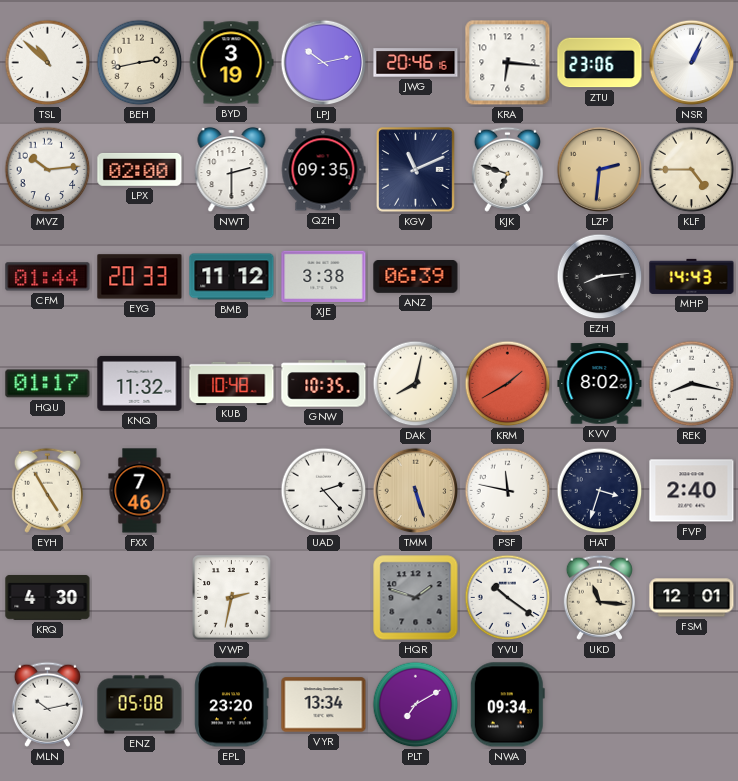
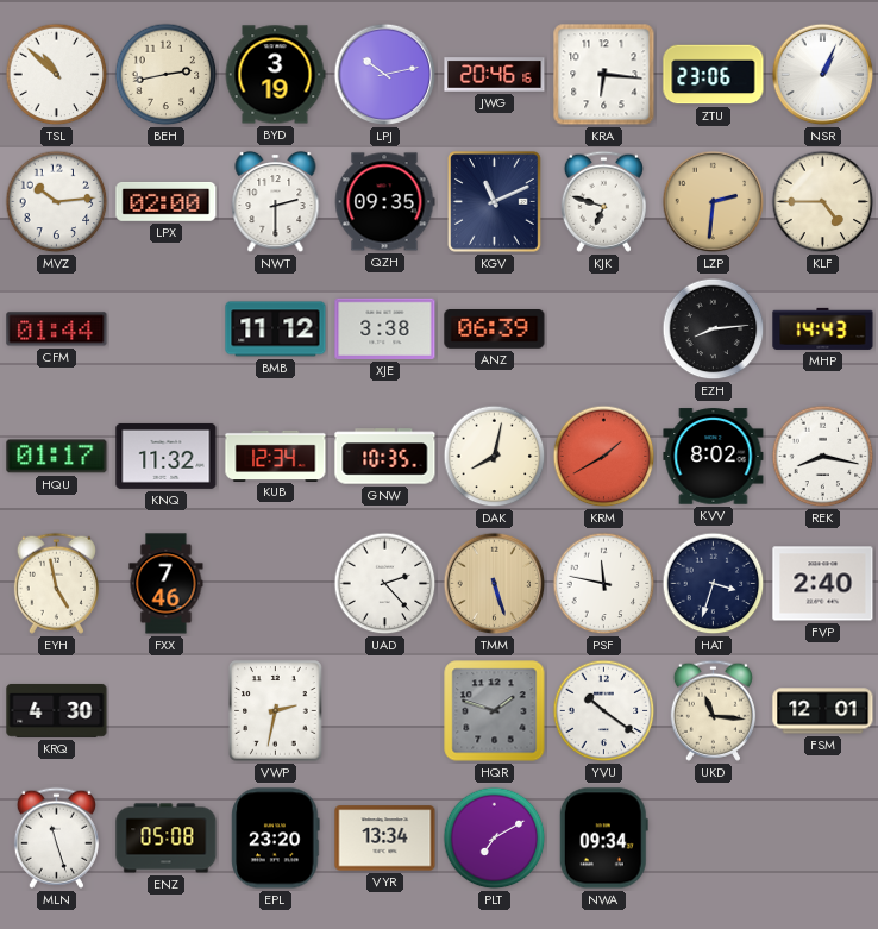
EYG: 20:33 -> none
KUB: 10:48 -> 12:34
EYH: 4:55 -> 4:58
MLN: 10:13 -> 11:27
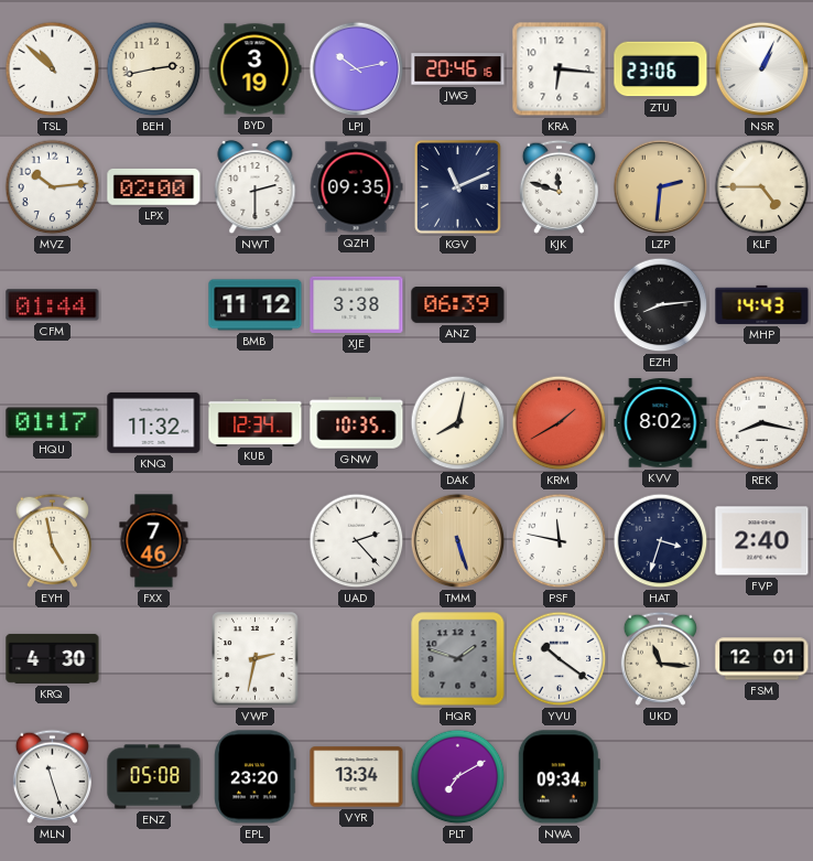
KJK: 6:48 -> 11:48
